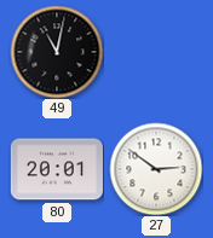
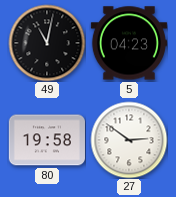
5: none -> 04:23
80: 20:01 -> 19:58
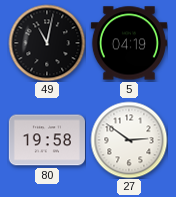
5: 04:23 -> 04:19
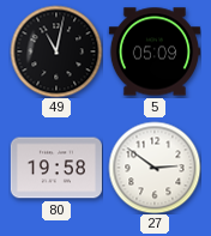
5: 04:19 -> 05:09
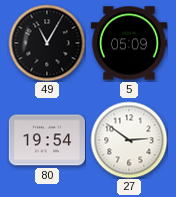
49: 11:02 -> 11:05
80: 19:58 -> 19:54
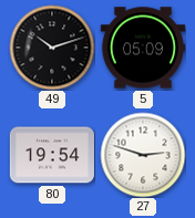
49: 11:05 -> 10:12
27: 2:51 -> 2:48
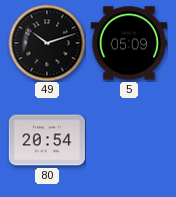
80: 19:54 -> 20:54
27: 2:48 -> none
